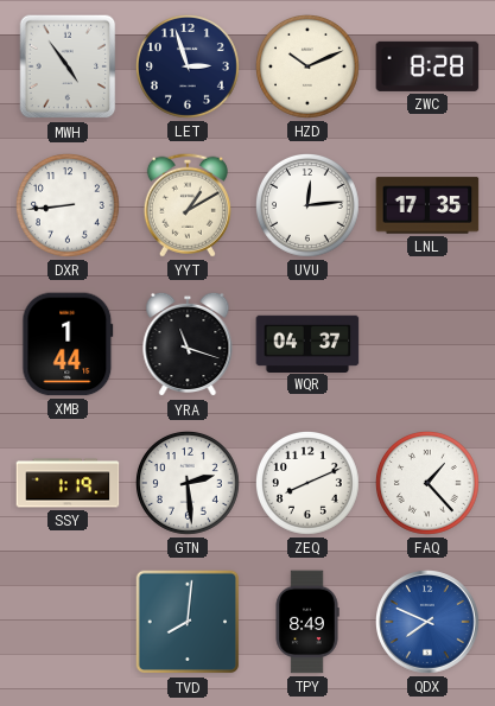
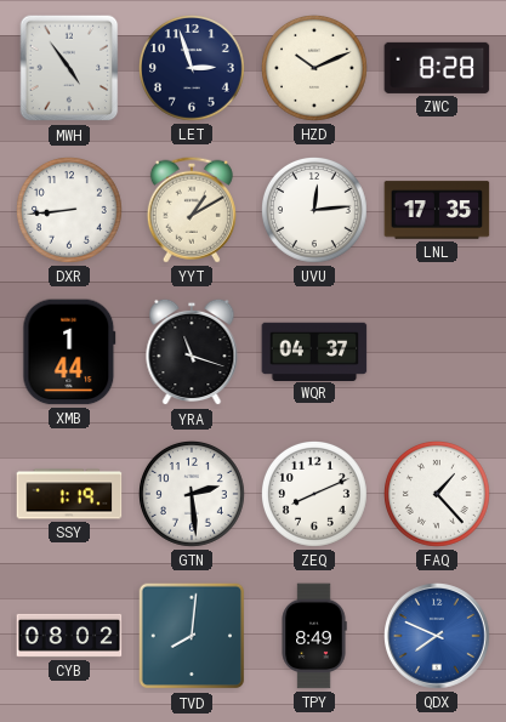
CYB: none -> 08:02
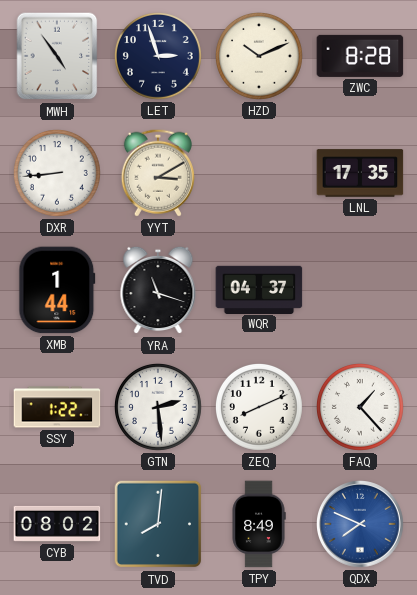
YYT: 1:10 -> 3:10
UVU: 12:14 -> none
SSY: 1:19 -> 1:22
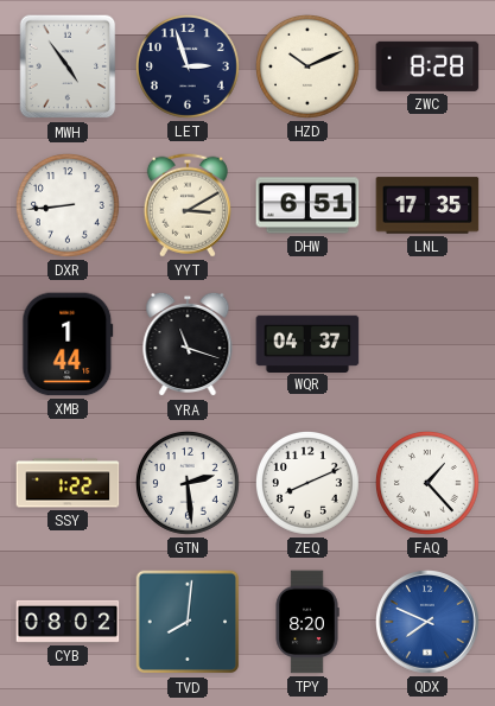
DHW: none -> 6:51
TPY: 8:49 -> 8:20
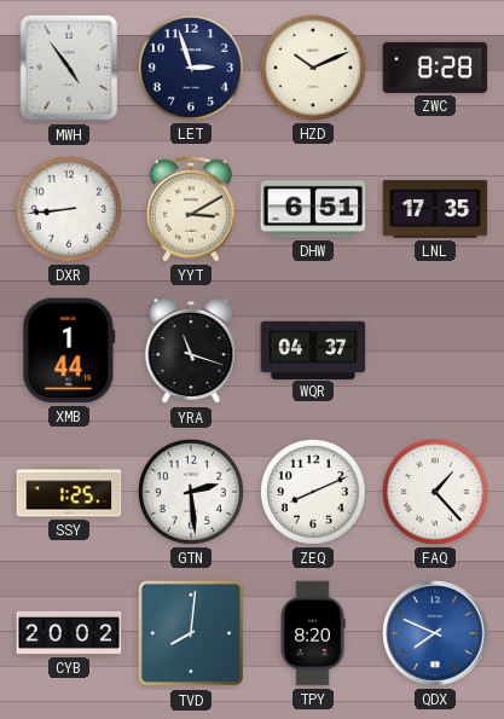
SSY: 1:22 -> 1:25
CYB: 08:02 -> 20:02
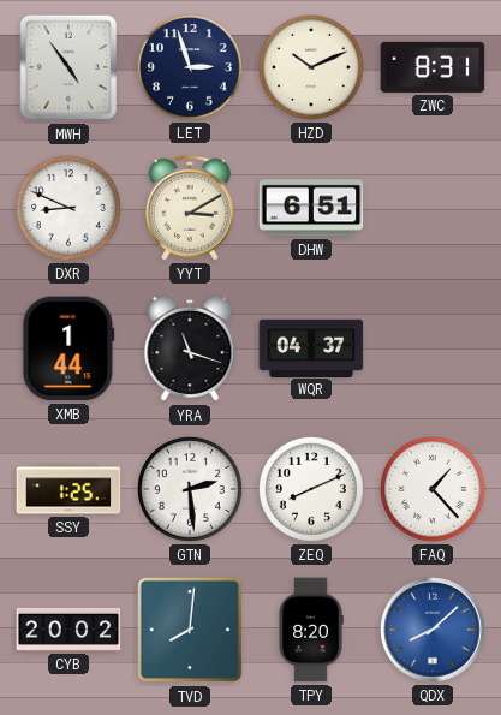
ZWC: 8:28 -> 8:31
DXR: 8:44 -> 8:49
LNL: 17:35 -> none
QDX: 7:49 -> 8:08
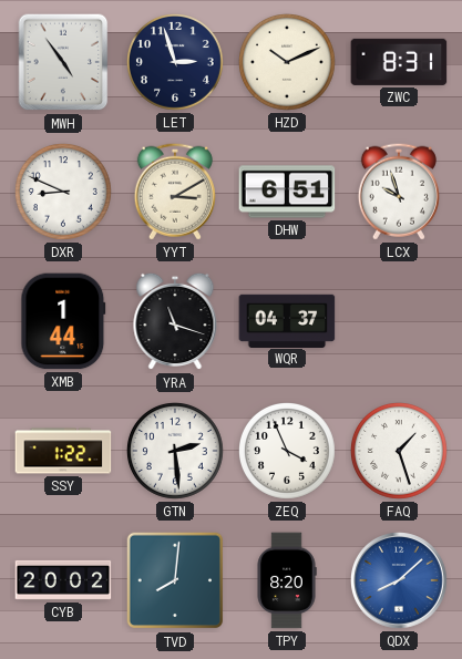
LCX: none -> 9:57
SSY: 1:25 -> 1:22
ZEQ: 8:11 -> 3:56
FAQ: 1:23 -> 1:27
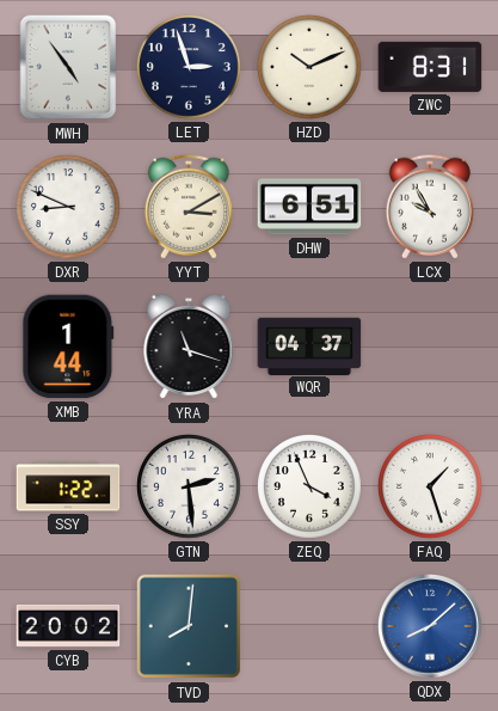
LCX: 9:57 -> 9:55
TPY: 8:20 -> none
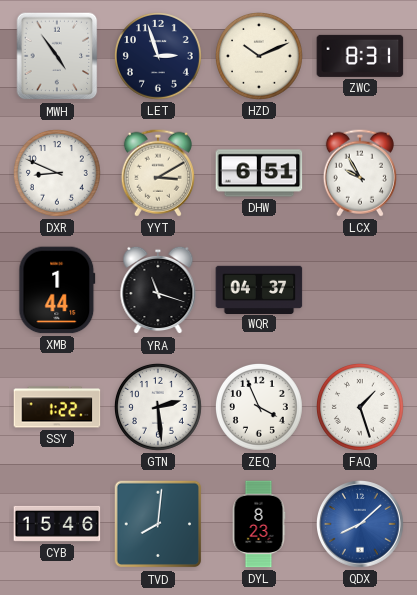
CYB: 20:02 -> 15:46
DYL: none -> 8:23
